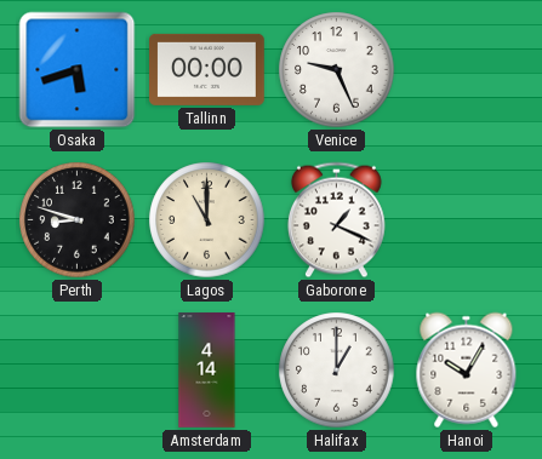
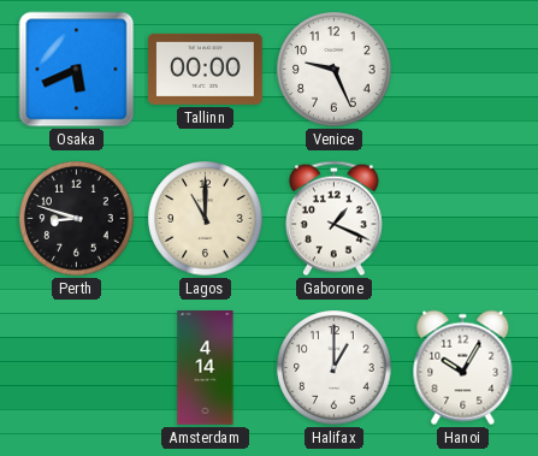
Osaka: 5:42 -> 5:41
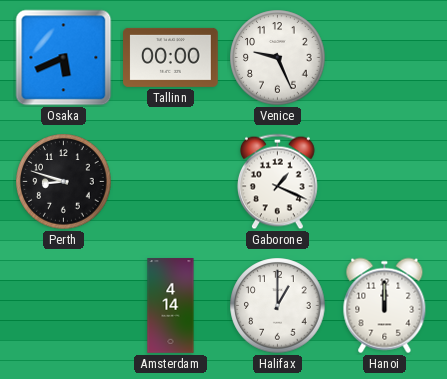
Lagos: 11:00 -> none
Hanoi: 10:05 -> 12:00
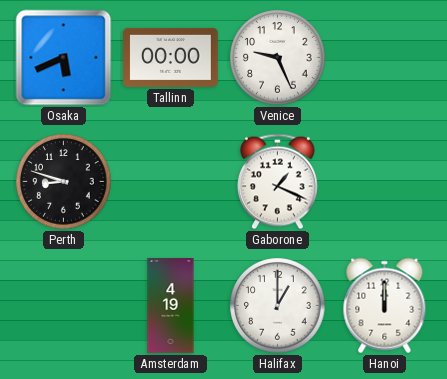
Amsterdam: 4:14 -> 4:19
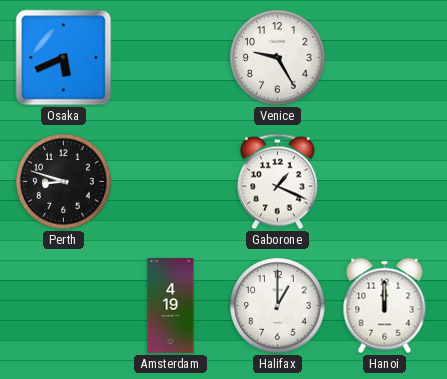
Tallinn: 00:00 -> none
Venice: 9:26 -> 9:25
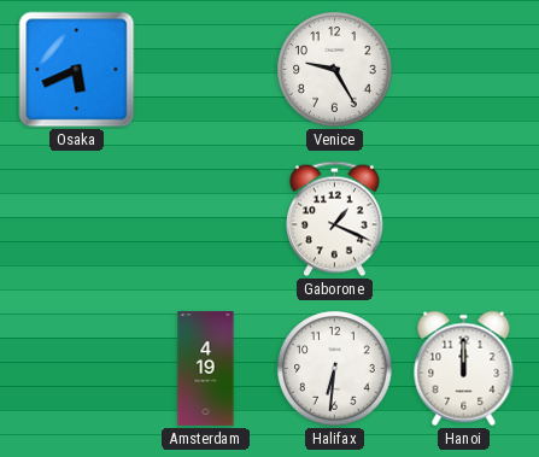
Perth: 8:48 -> none
Halifax: 1:00 -> 6:31
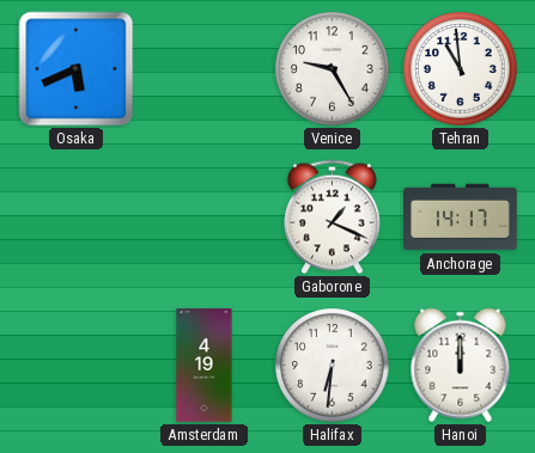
Tehran: none -> 10:59
Anchorage: none -> 14:17
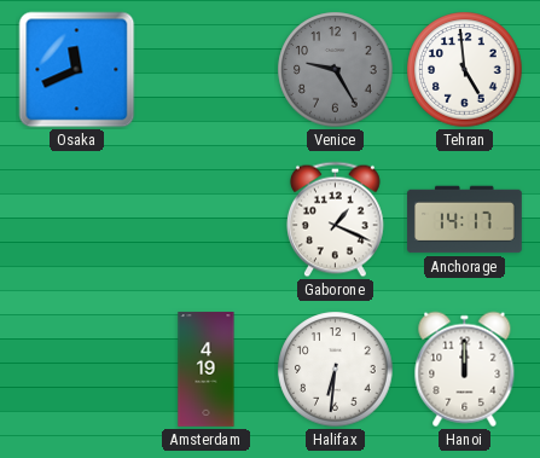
Osaka: 5:41 -> 11:41
Venice dial: white -> grey
Tehran: 10:59 -> 4:59
